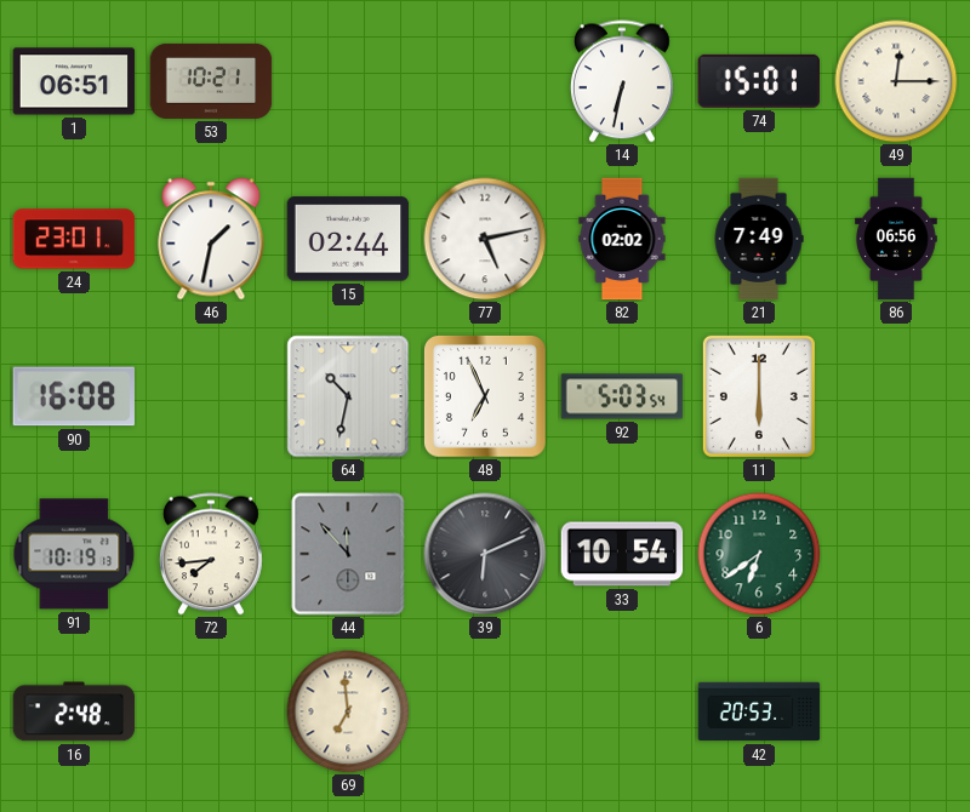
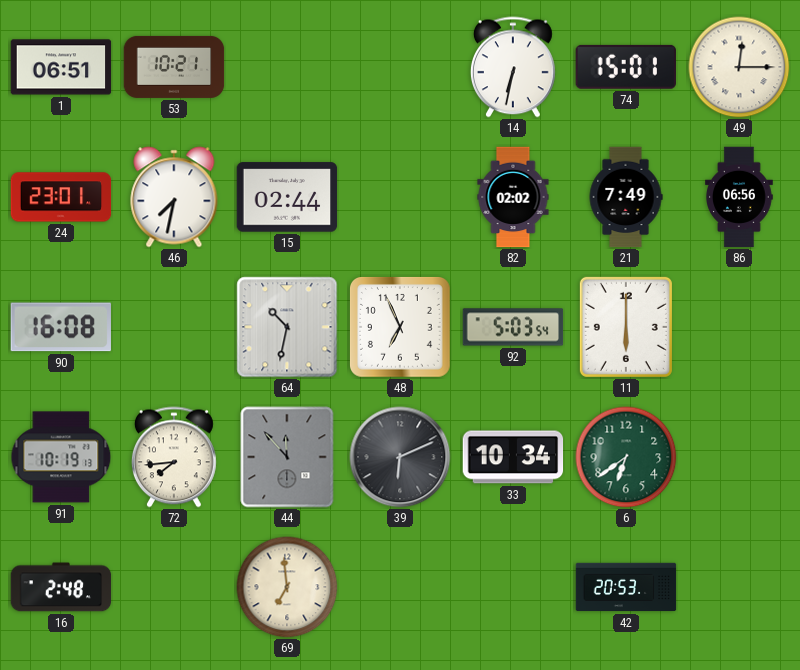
46: 1:32 -> 7:32
77: 5:13 -> none
33: 10:54 -> 10:34
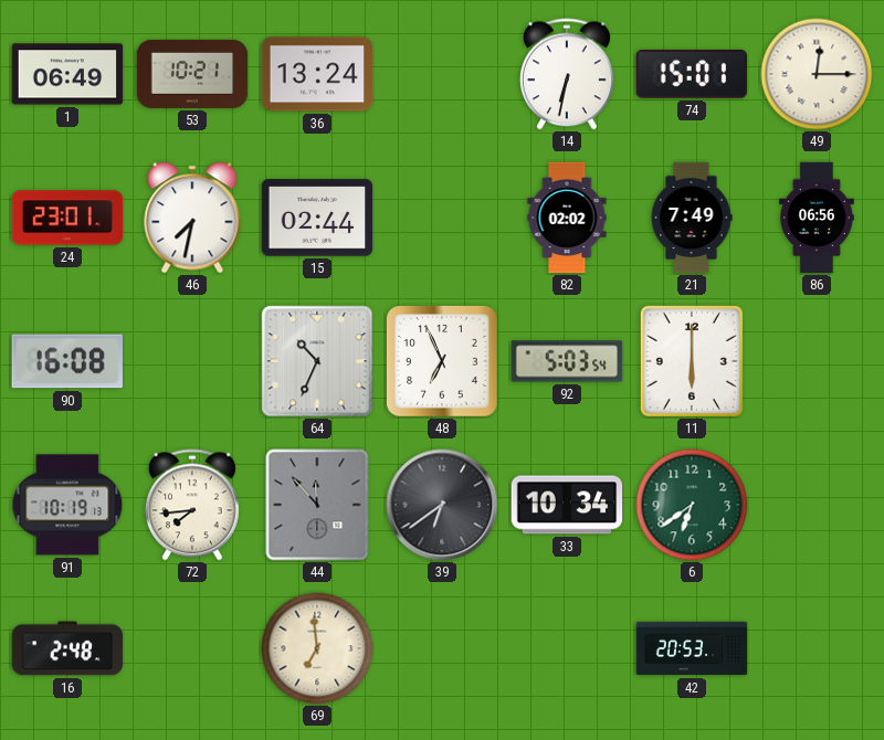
1: 06:51 -> 06:49
36: none -> 13:24
64: 10:32 -> 10:34
39: 6:11 -> 6:39
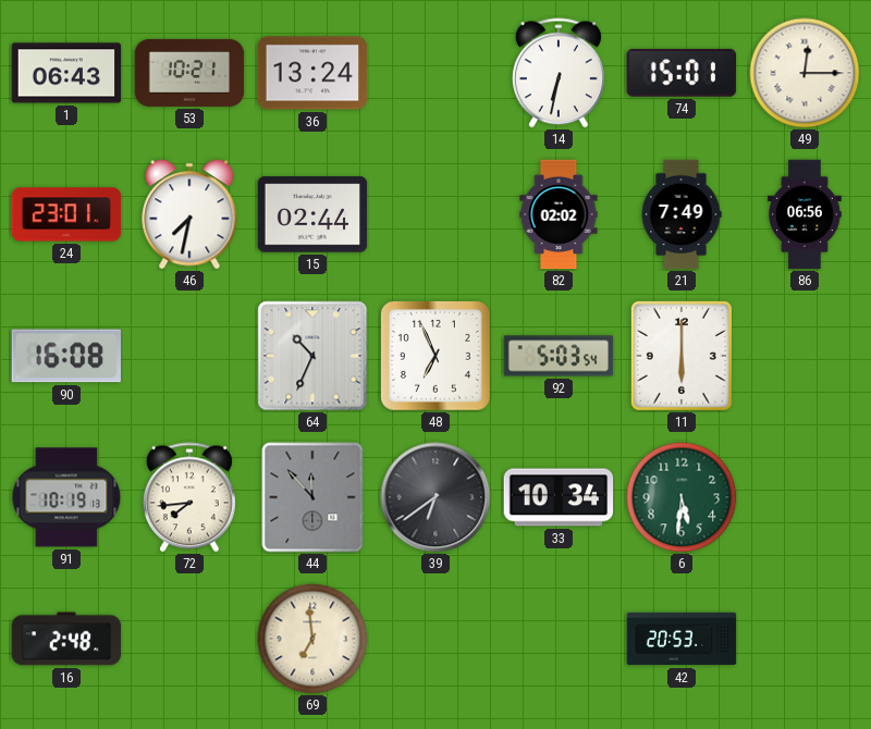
1: 06:49 -> 06:43
6: 6:39 -> 5:31
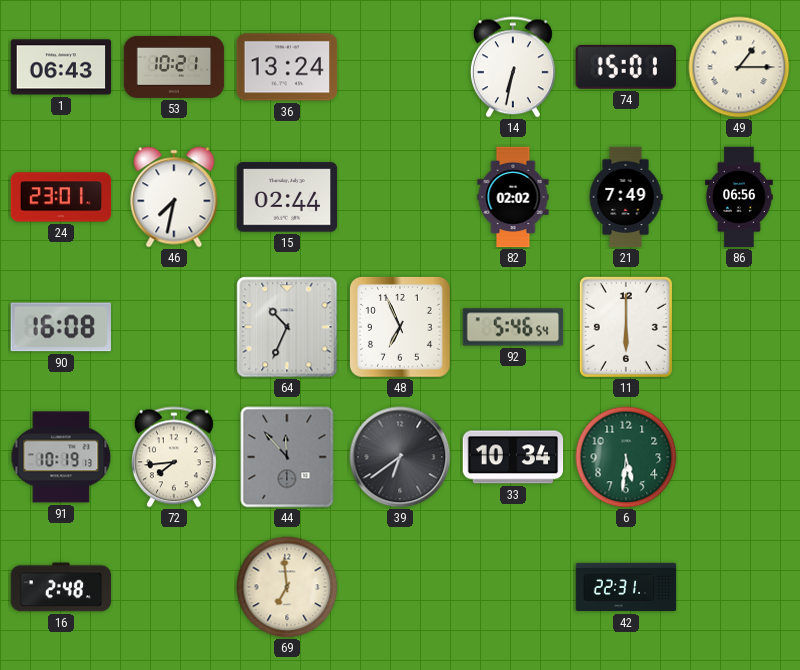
49: 12:15 -> 1:15
92: 5:03 -> 5:46
42: 20:53 -> 22:31
